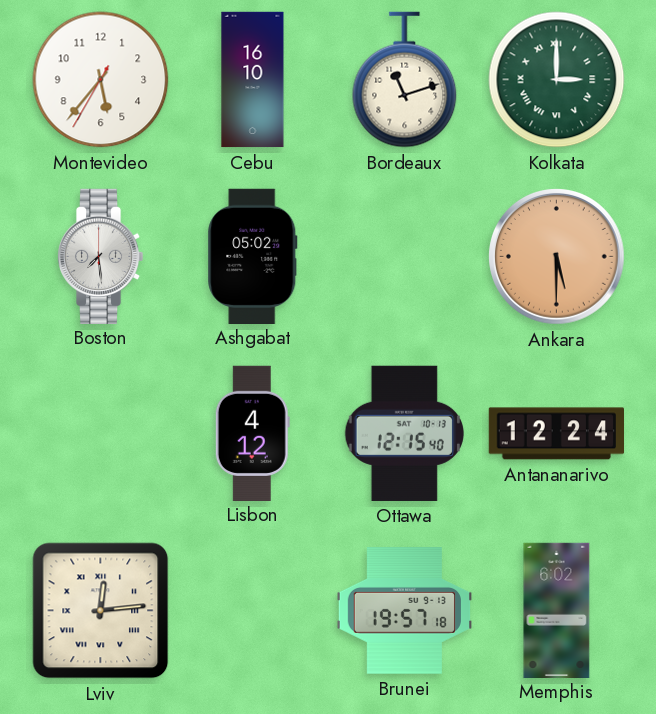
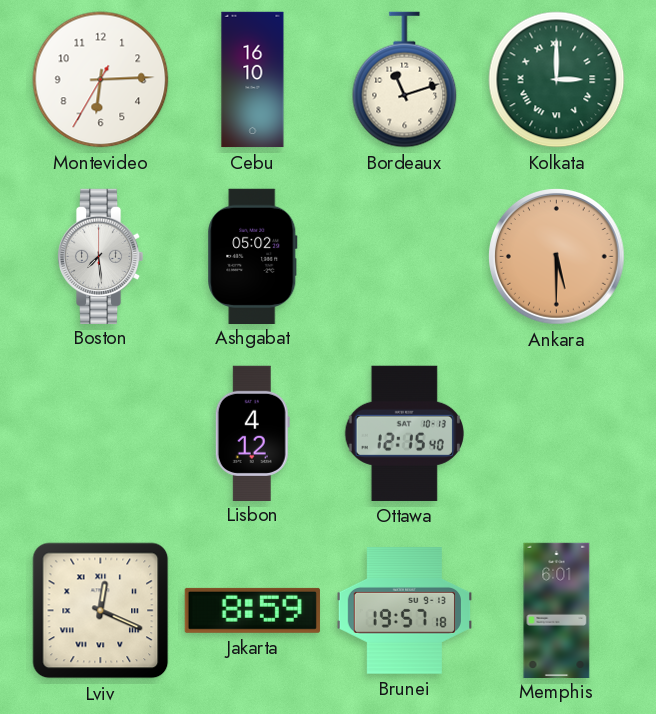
Montevideo: 5:36 -> 6:14
Antananarivo: 12:24 -> none
Lviv: 12:14 -> 12:19
Jakarta: none -> 8:59
Memphis: 6:02 -> 6:01
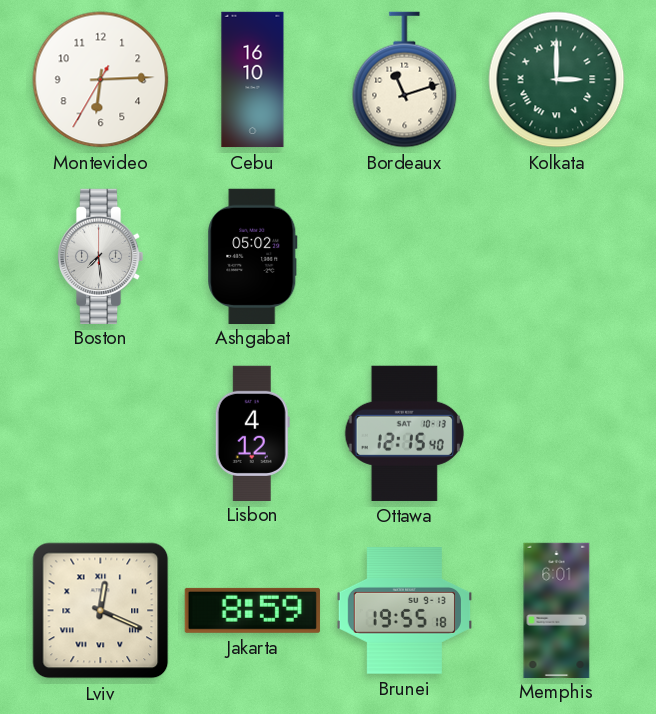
Ankara: 5:30 -> none
Brunei: 19:57 -> 19:55
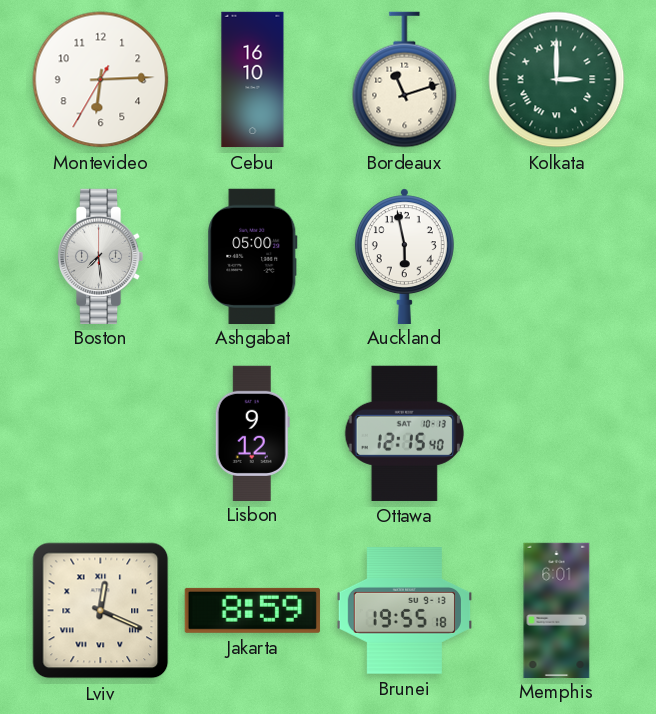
Ashgabat: 05:02 -> 05:00
Auckland: none -> 5:58
Lisbon: 4:12 -> 9:12
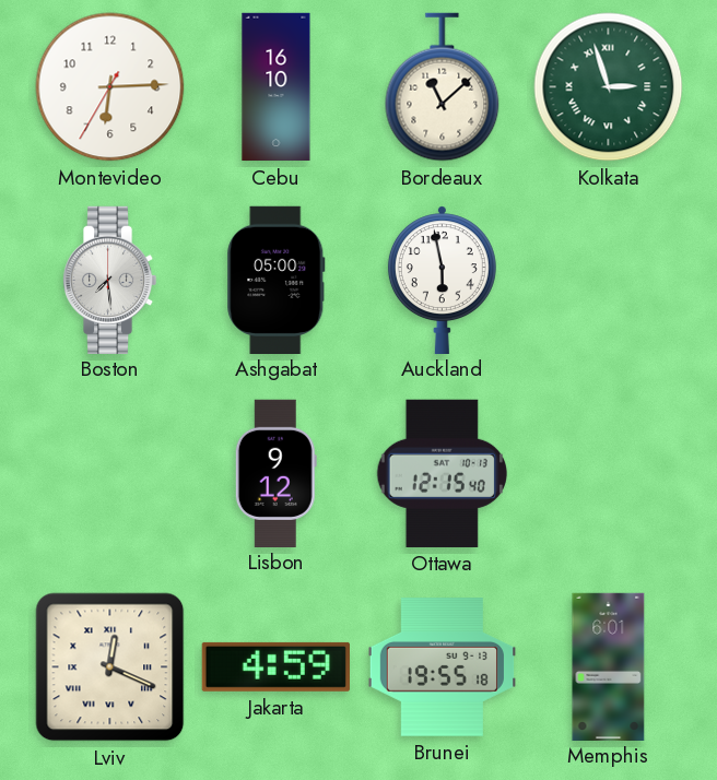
Bordeaux: 11:12 -> 11:08
Kolkata: 3:00 -> 2:57
Jakarta: 8:59 -> 4:59
